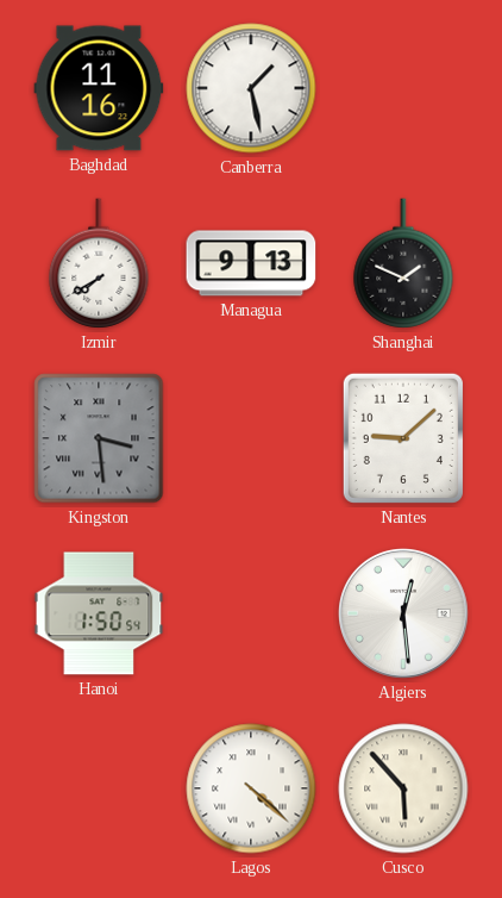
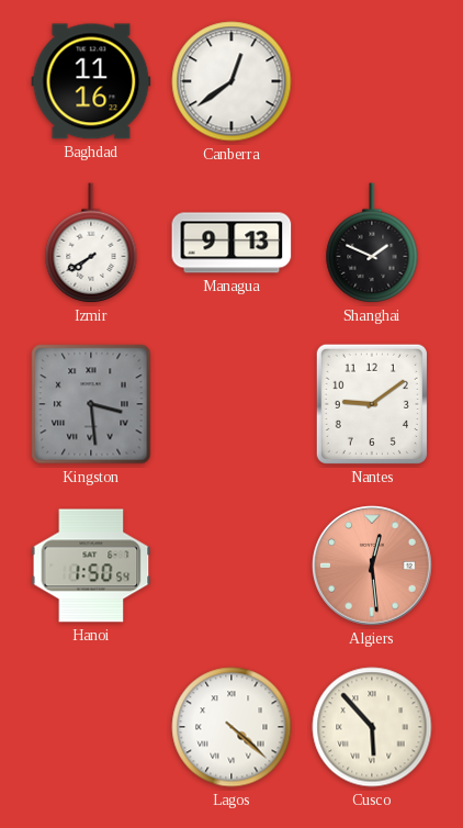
Canberra: 1:28 -> 12:39
Nantes: 9:08 -> 9:09
Algiers dial: white -> salmon
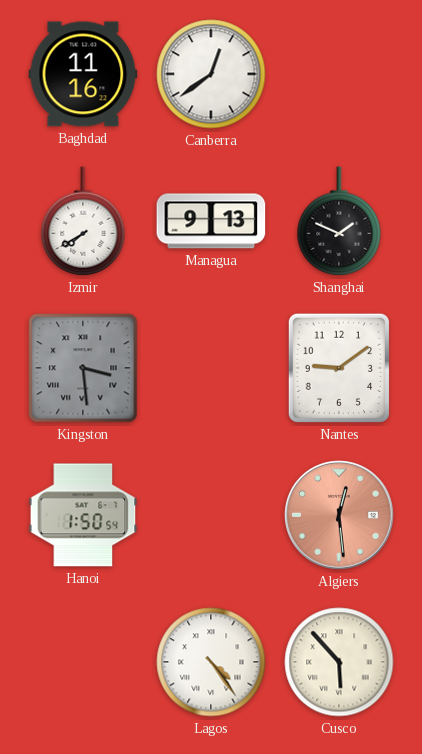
Lagos: 4:22 -> 4:24
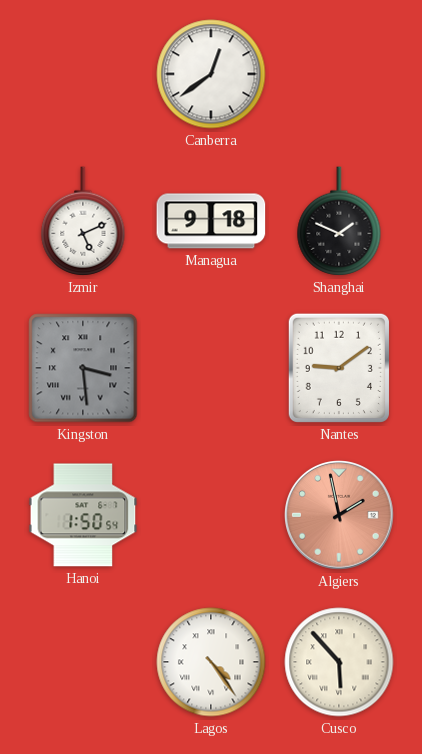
Baghdad: 11:16 -> none
Izmir: 7:40 -> 5:11
Managua: 9:13 -> 9:18
Algiers: 12:29 -> 1:58
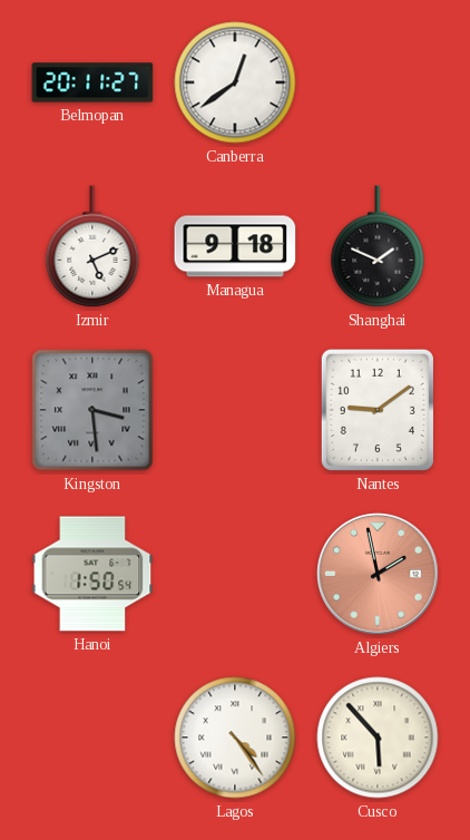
Belmopan: none -> 20:11
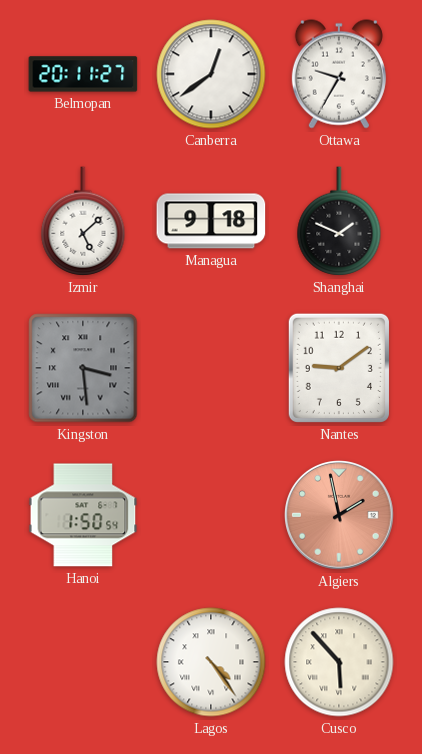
Ottawa: none -> 9:35
Izmir: 5:11 -> 5:08
